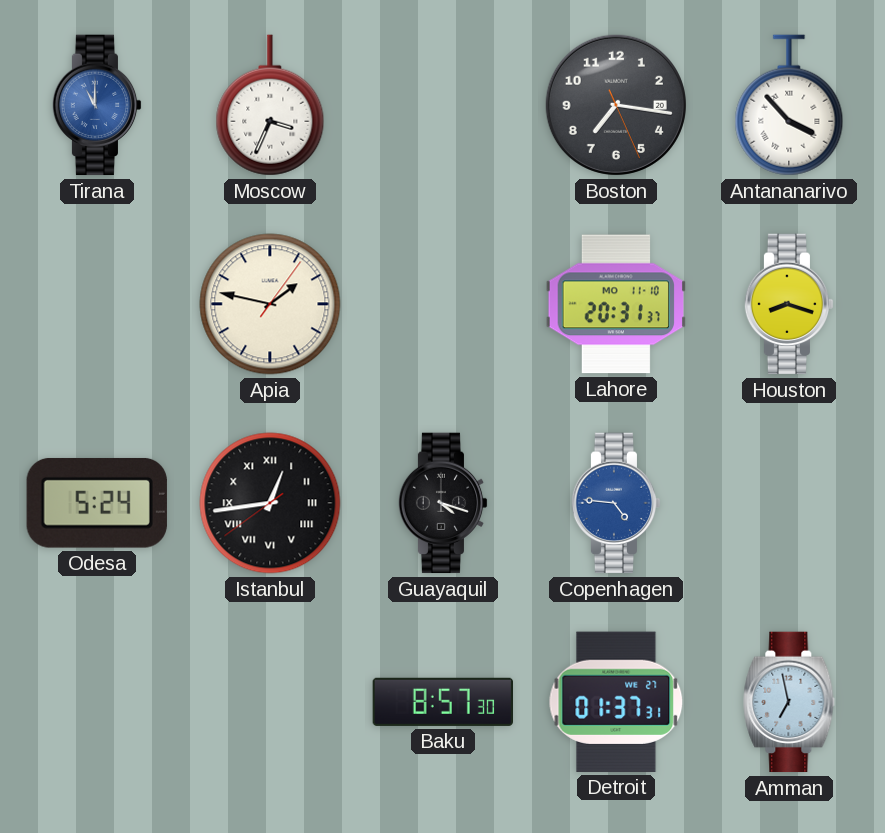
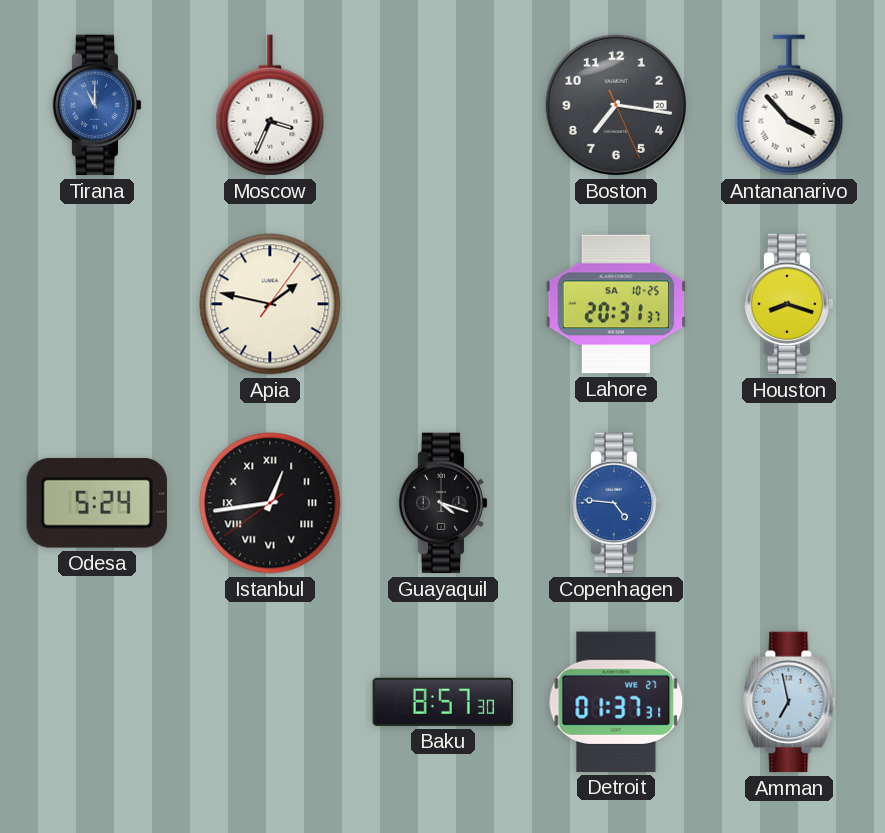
Lahore date: MO 11-10 -> SA 10-25
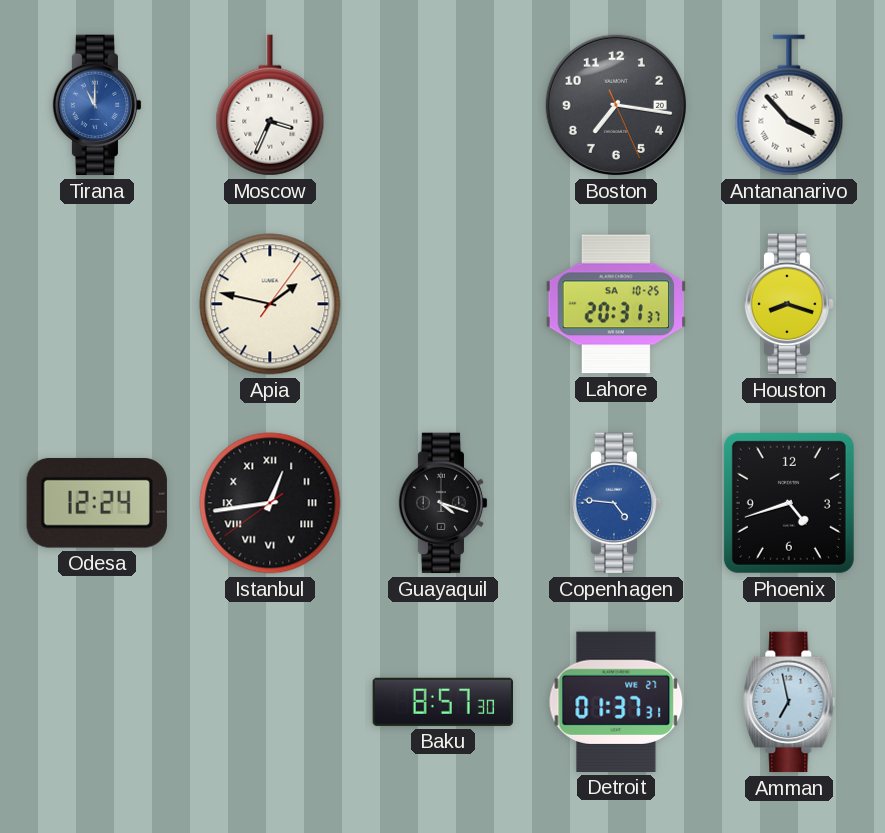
Odesa: 5:24 -> 12:24
Phoenix: none -> 4:42
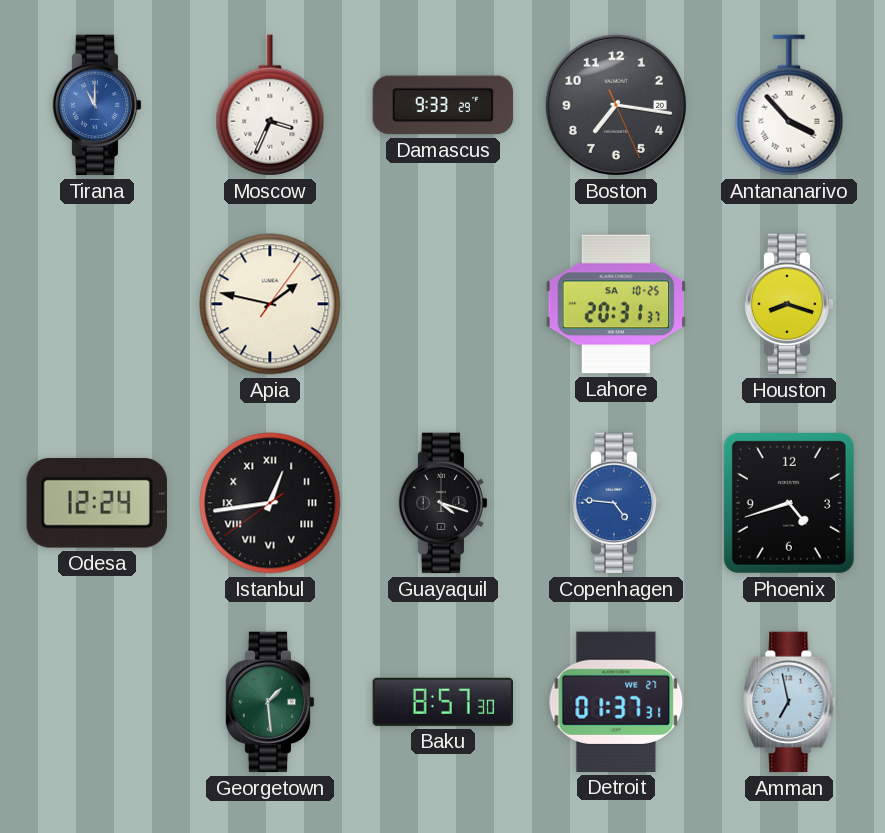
Damascus: none -> 9:33
Georgetown: none -> 1:29
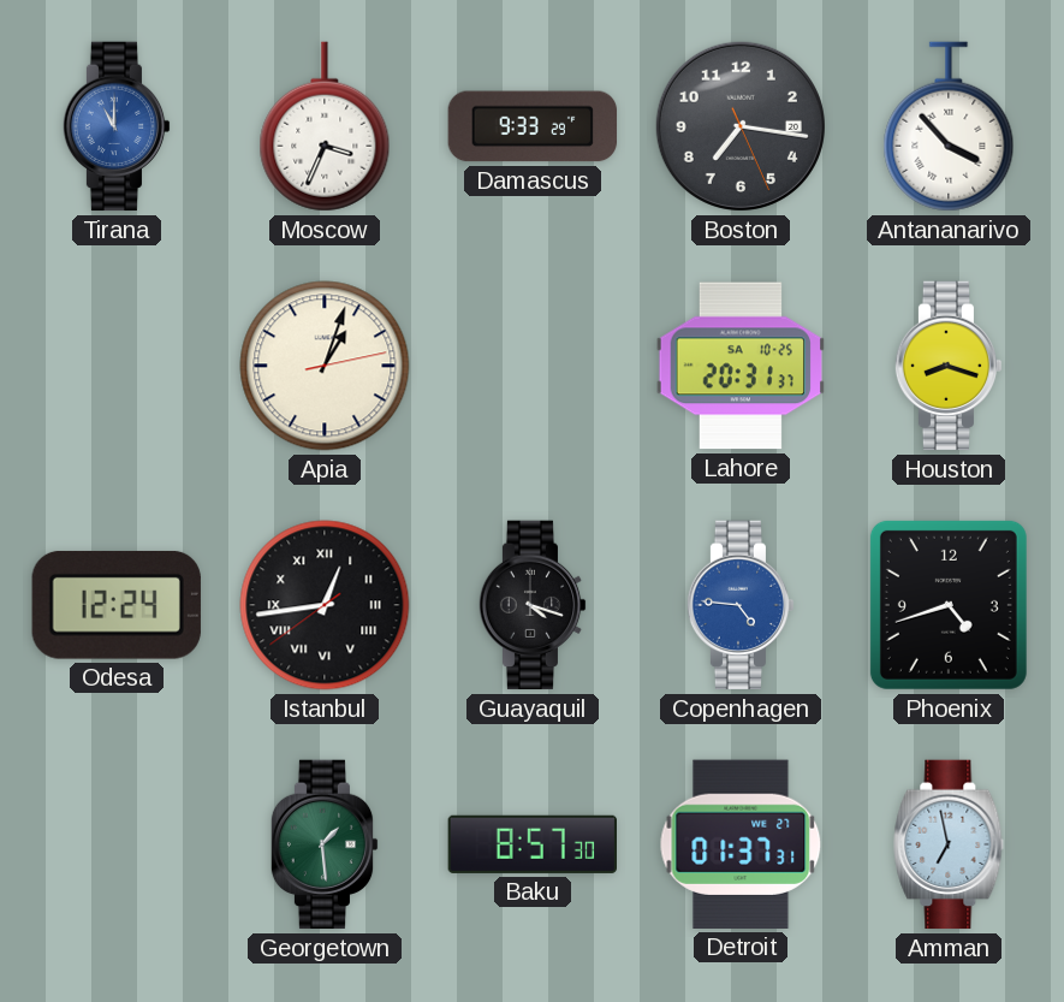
Apia: 1:47 -> 1:03
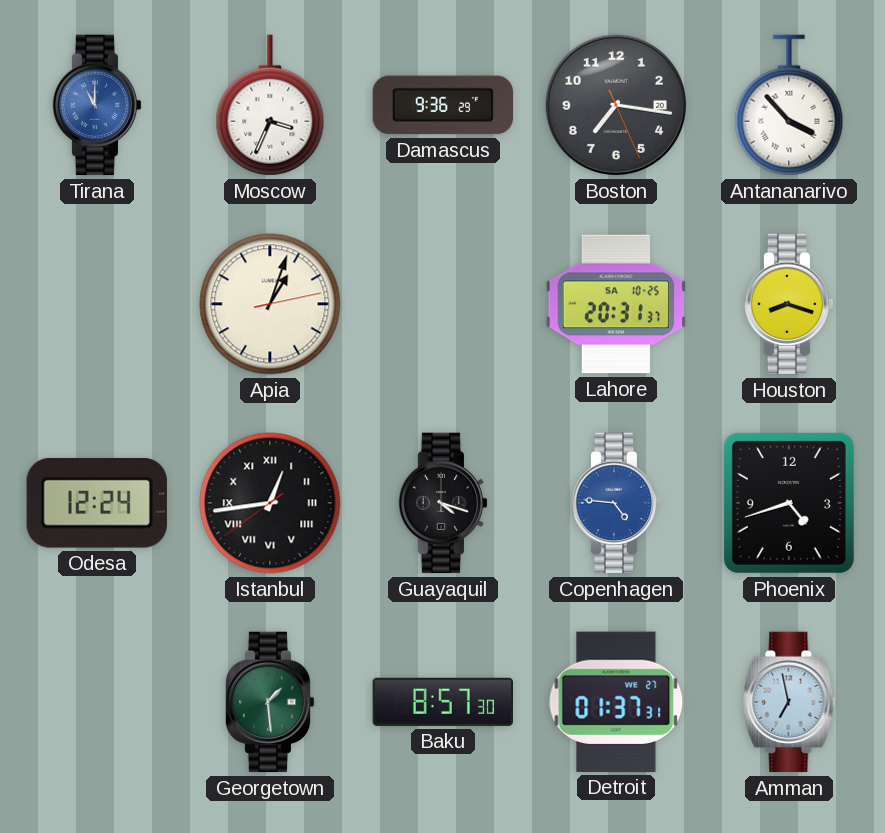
Damascus: 9:33 -> 9:36
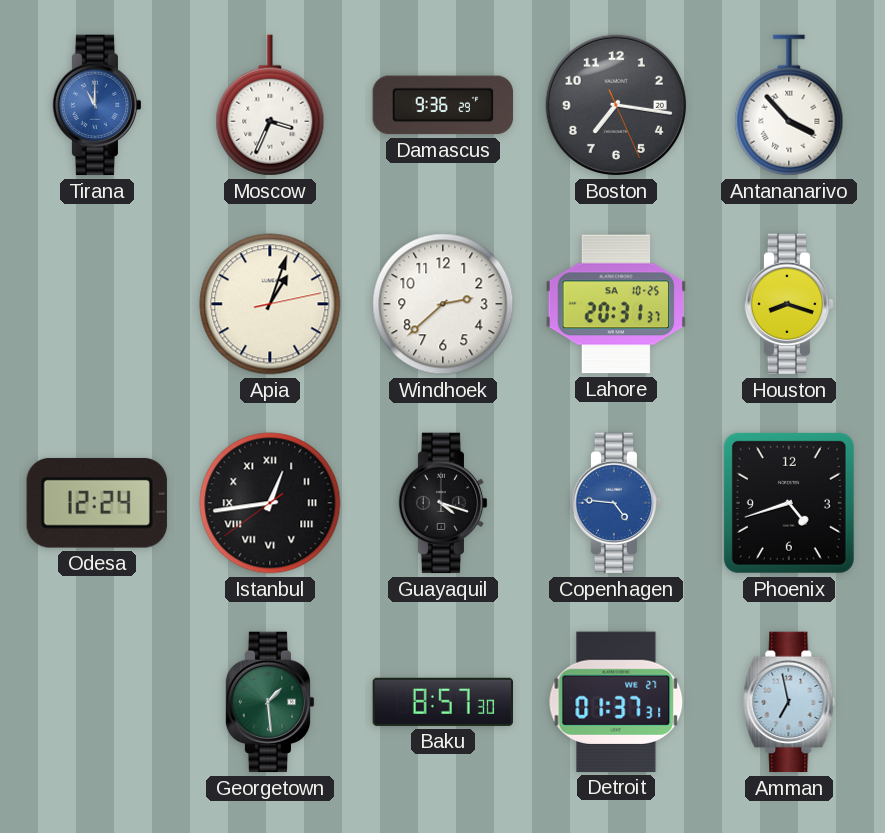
Windhoek: none -> 2:38
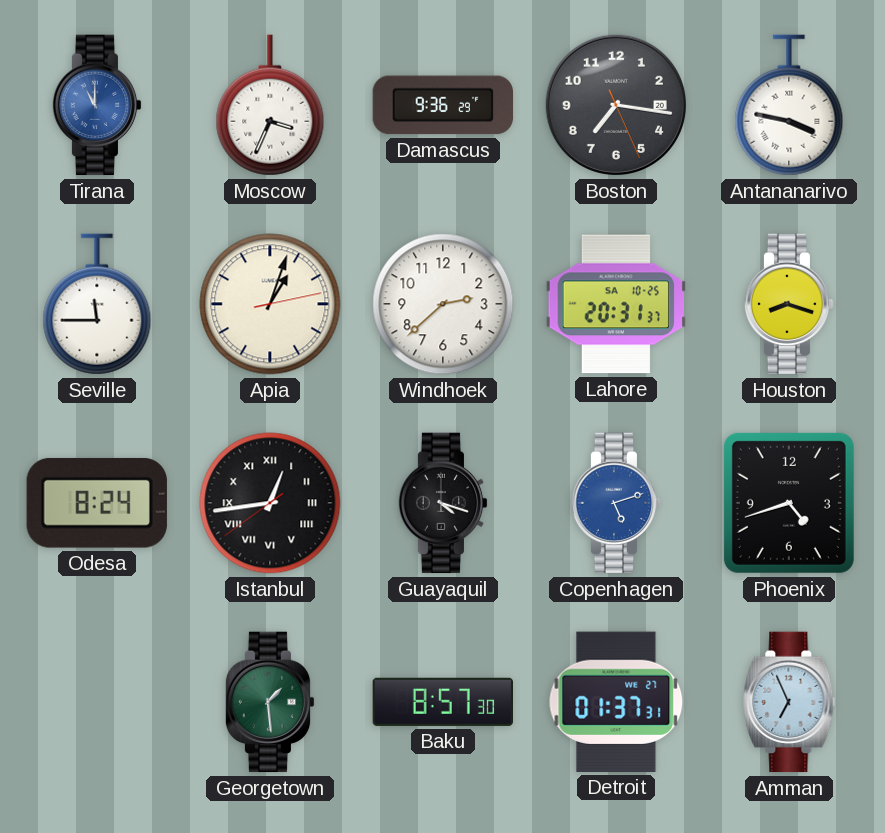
Antananarivo: 3:53 -> 3:47
Seville: none -> 11:45
Odesa: 12:24 -> 8:24
Copenhagen: 4:46 -> 5:12
Amman: 6:58 -> 6:56
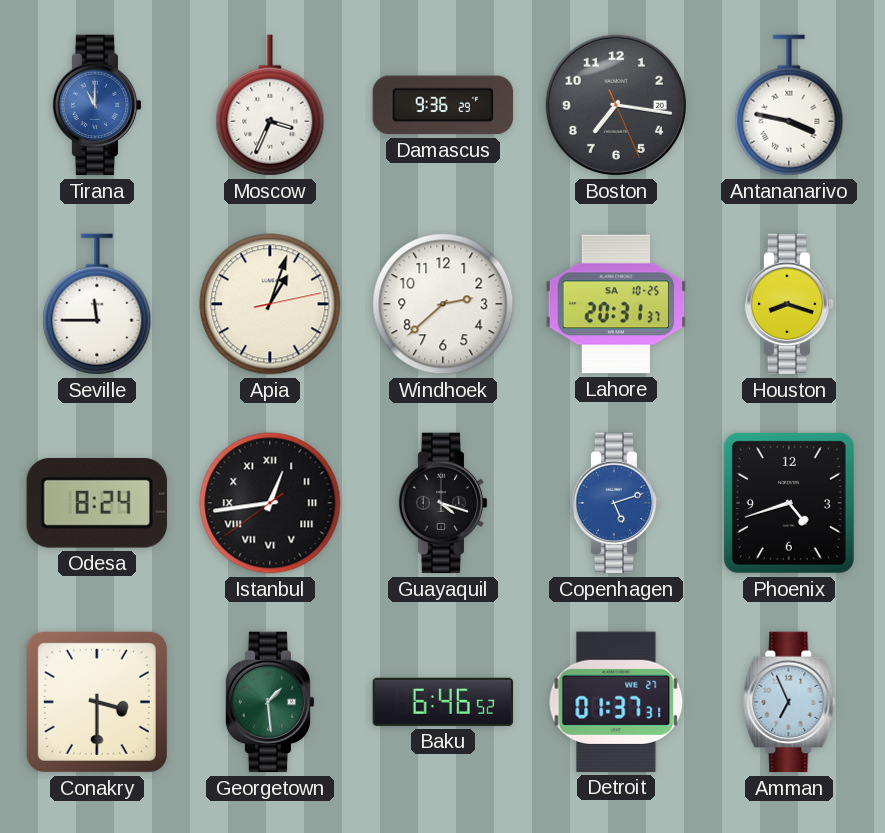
Conakry: none -> 3:30
Baku: 8:57 -> 6:46
